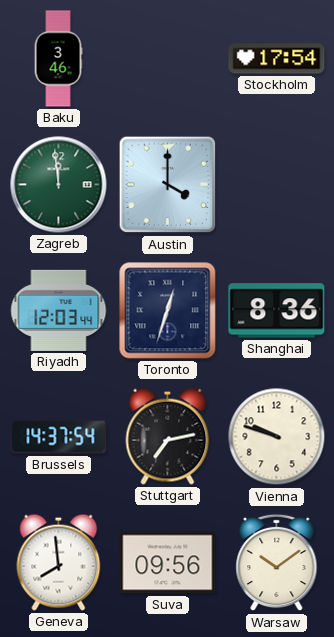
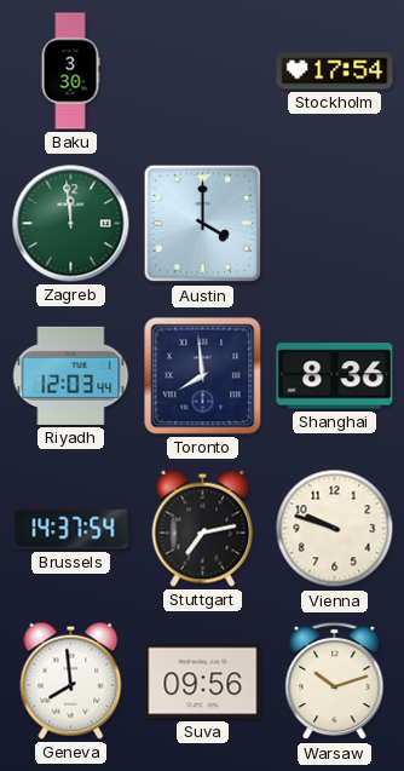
Baku: 3:46 -> 3:30
Toronto: 12:33 -> 7:59
Warsaw: 10:09 -> 10:12
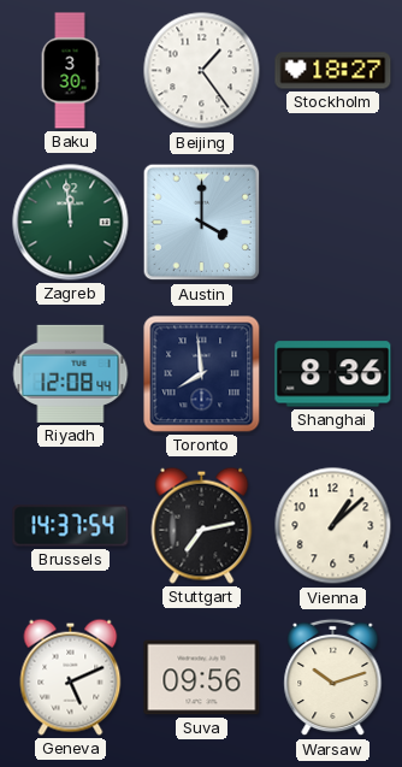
Beijing: none -> 1:24
Stockholm: 17:54 -> 18:27
Riyadh: 12:03 -> 12:08
Vienna: 9:48 -> 1:08
Geneva: 7:59 -> 5:11
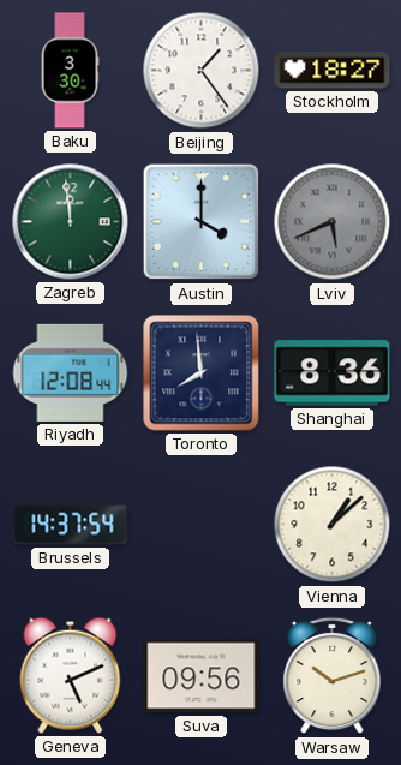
Lviv: none -> 5:41
Stuttgart: 7:13 -> none
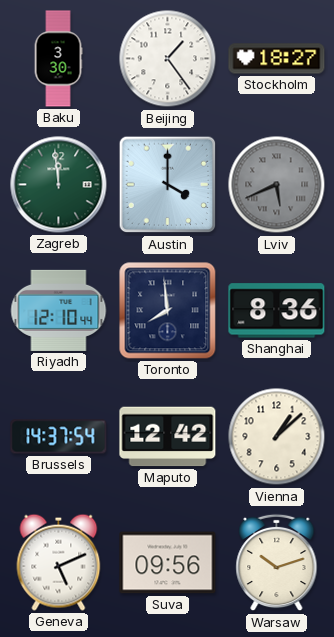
Riyadh: 12:08 -> 12:10
Maputo: none -> 12:42
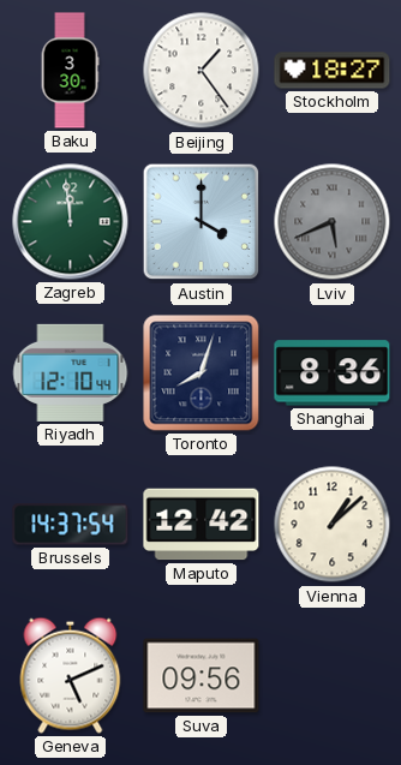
Toronto: 7:59 -> 8:03
Warsaw: 10:12 -> none
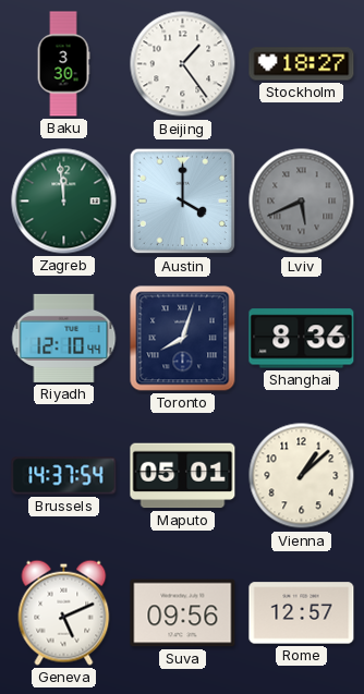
Maputo: 12:42 -> 05:01
Rome: none -> 12:57
